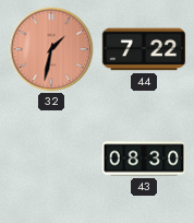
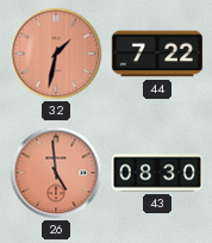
26: none -> 4:59
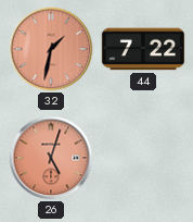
26: 4:59 -> 5:03
43: 08:30 -> none
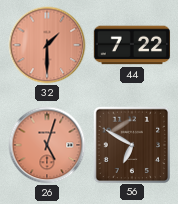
32: 1:32 -> 1:30
56: none -> 6:50
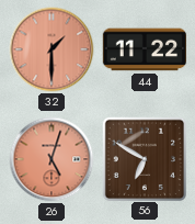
44: 7:22 -> 11:22
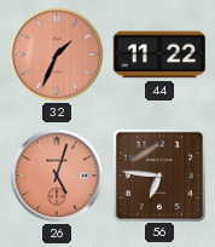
32: 1:30 -> 1:34
56: 6:50 -> 6:46
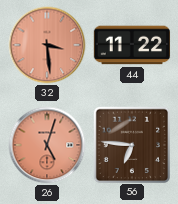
32: 1:34 -> 3:29
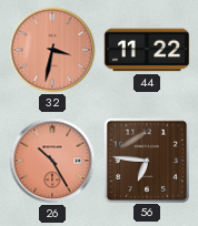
32: 3:29 -> 3:32
26: 5:03 -> 10:25
